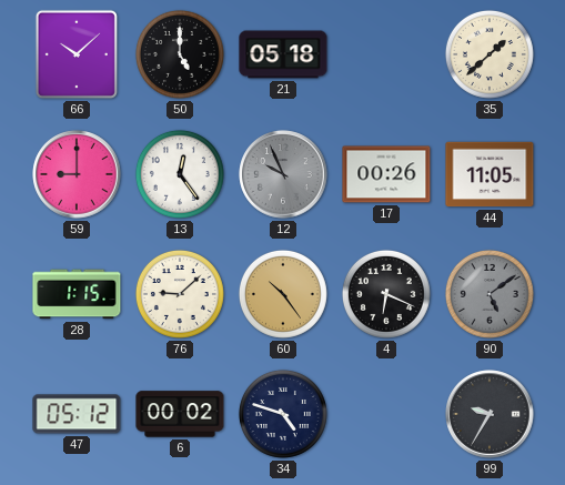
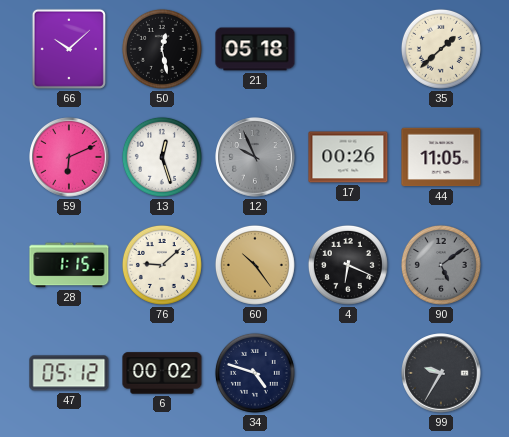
50: 5:00 -> 12:28
59: 9:00 -> 6:11
13: 12:24 -> 12:27
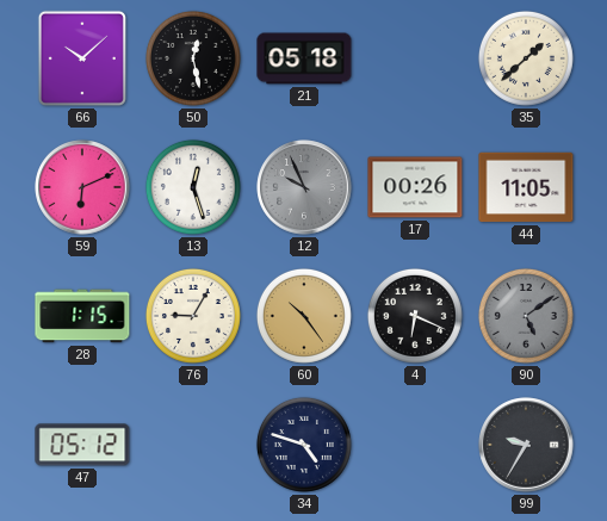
76: 9:08 -> 9:05
6: 00:02 -> none
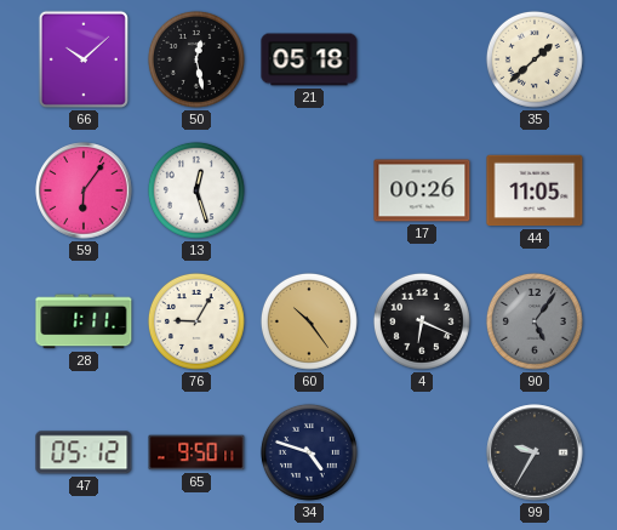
59: 6:11 -> 6:06
12: 9:56 -> none
28: 1:15 -> 1:11
90: 5:09 -> 5:06
65: none -> 9:50
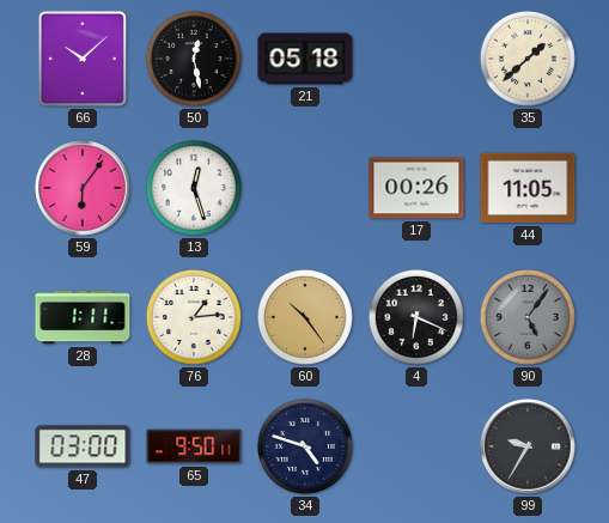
76: 9:05 -> 1:14
47: 05:12 -> 03:00
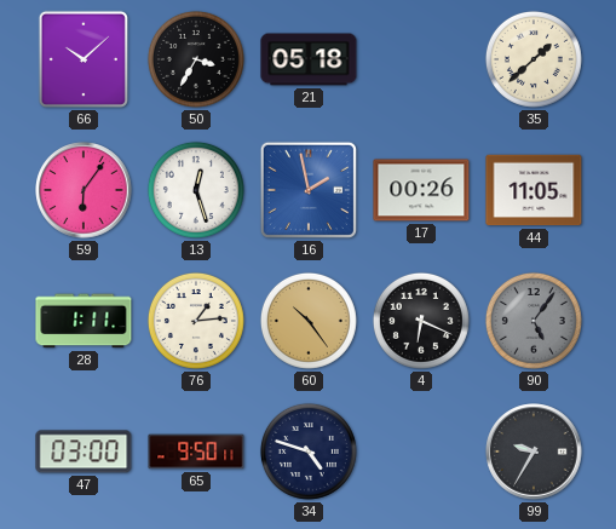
50: 12:28 -> 3:35
16: none -> 1:58
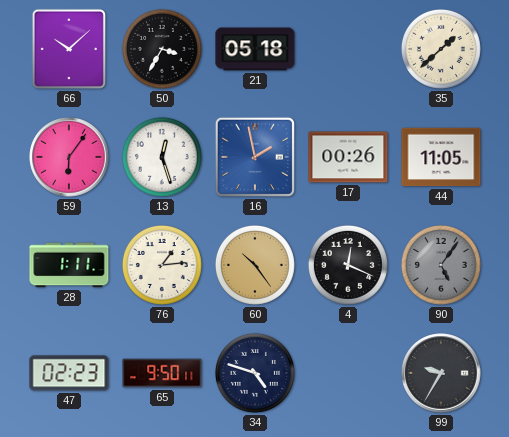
4: 6:19 -> 12:19
47: 03:00 -> 02:23
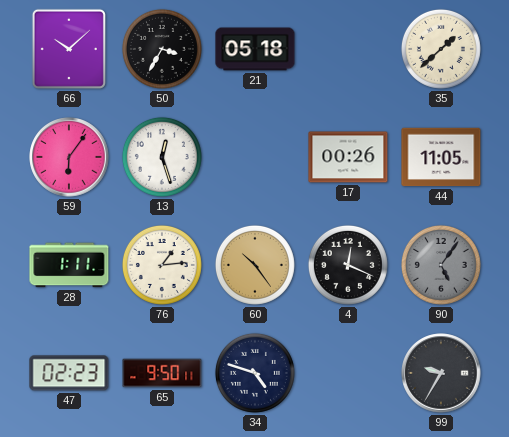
16: 1:58 -> none
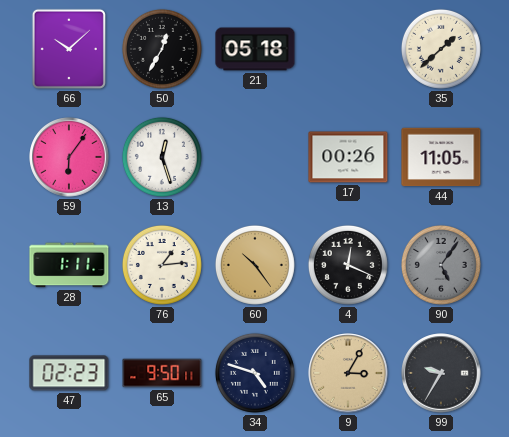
50: 3:35 -> 12:35
9: none -> 3:05
